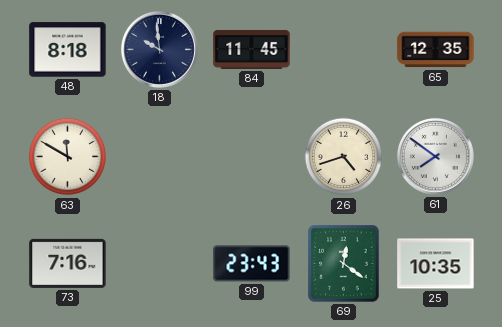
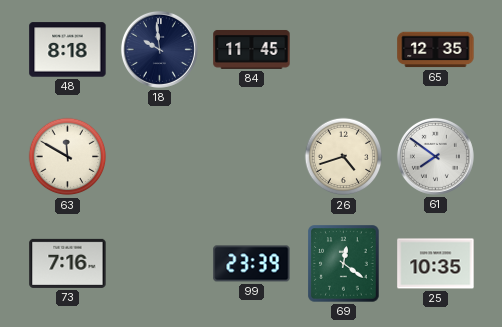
99: 23:43 -> 23:39
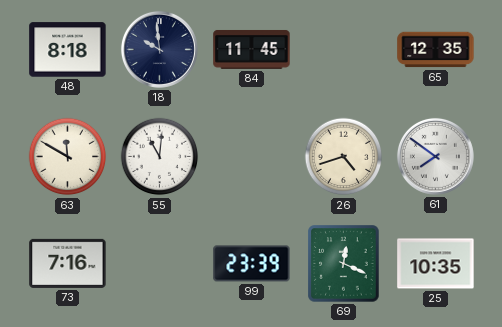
55: none -> 11:01
69: 12:21 -> 12:19
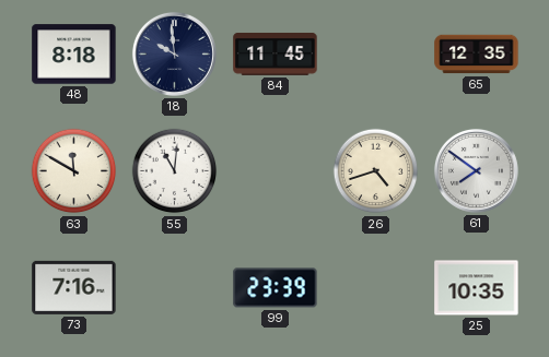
69: 12:19 -> none
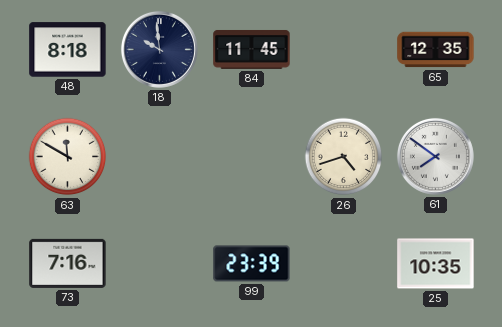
55: 11:01 -> none
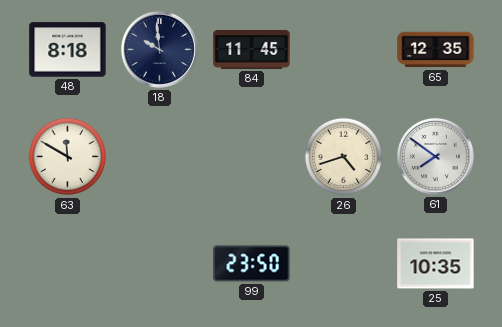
73: 7:16 -> none
99: 23:39 -> 23:50
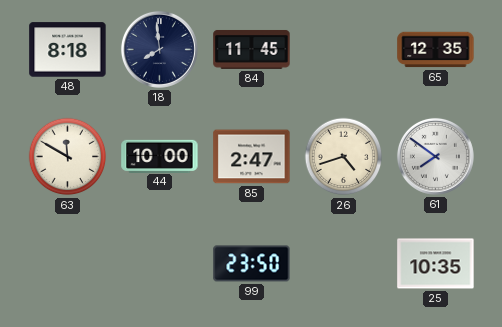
18: 9:59 -> 7:59
44: none -> 10:00
85: none -> 2:47
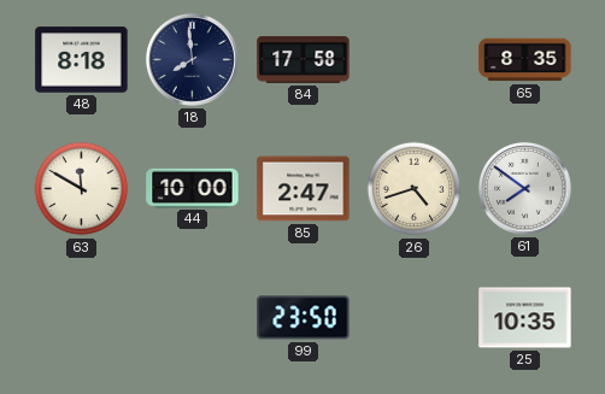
84: 11:45 -> 17:58
65: 12:35 -> 8:35
